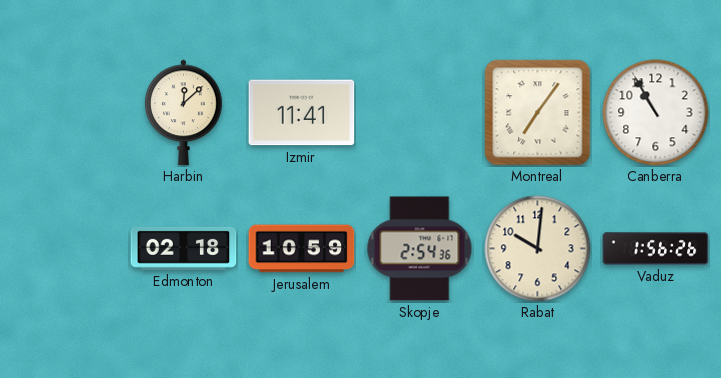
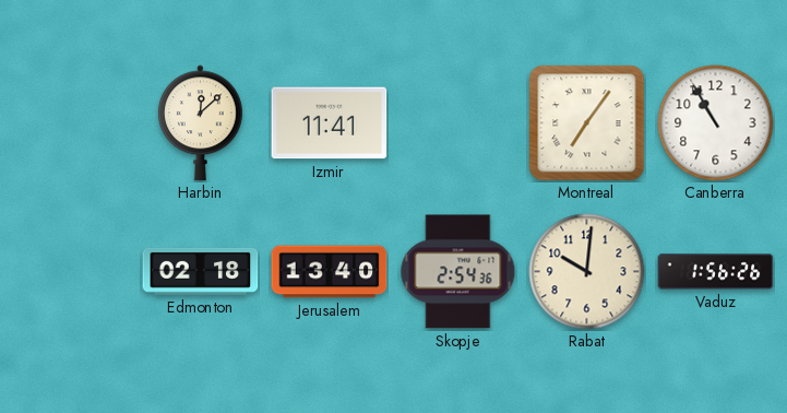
Jerusalem: 10:59 -> 13:40
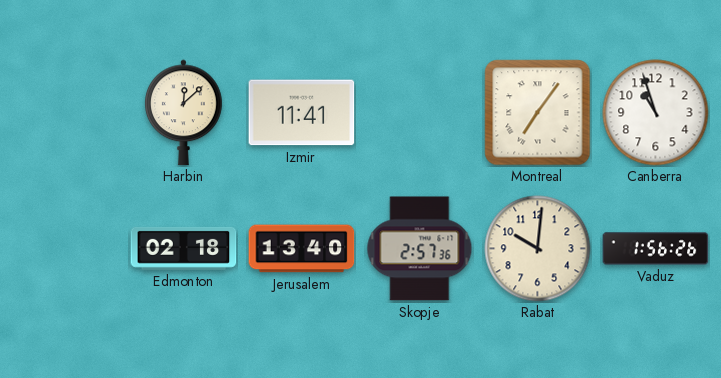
Canberra: 10:55 -> 10:57
Skopje: 2:54 -> 2:57
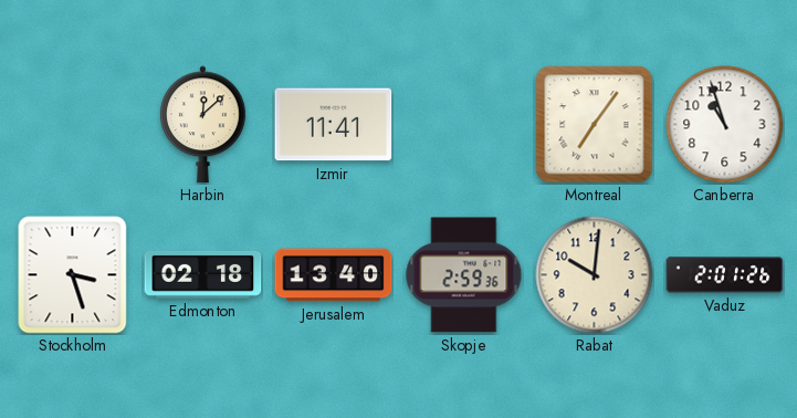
Stockholm: none -> 3:27
Skopje: 2:57 -> 2:59
Vaduz: 1:56 -> 2:01
